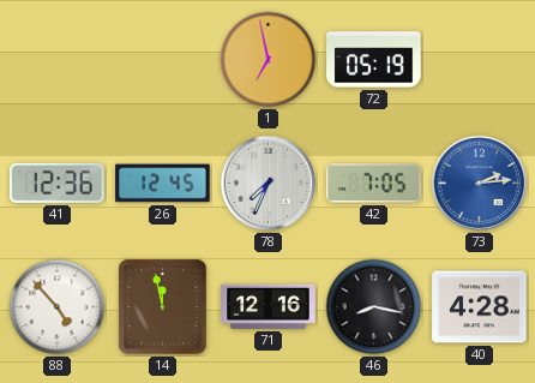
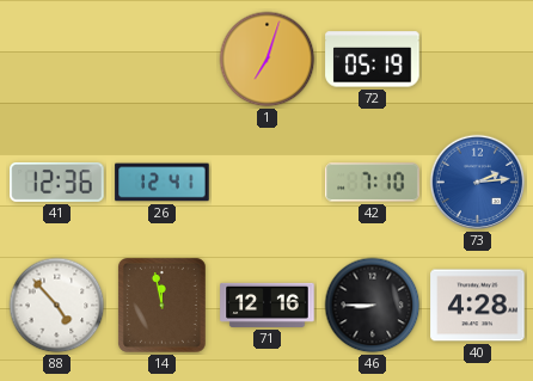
1: 6:58 -> 7:03
26: 12:45 -> 12:41
78: 7:34 -> none
42: 7:05 -> 7:10
46: 8:17 -> 8:45
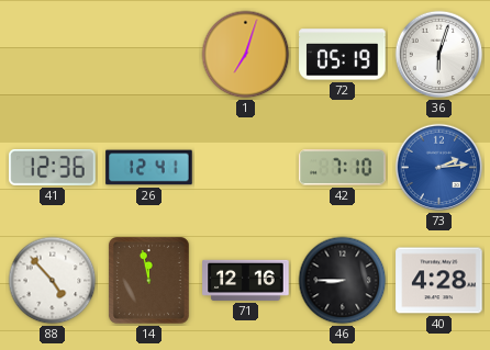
36: none -> 6:03
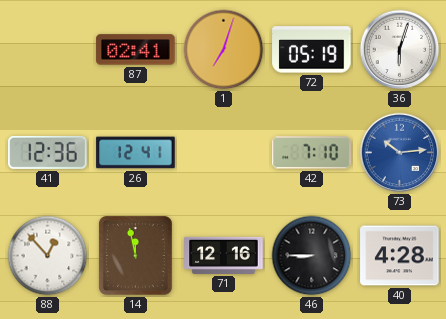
87: none -> 02:41
73: 2:14 -> 10:14
88: 4:53 -> 12:53
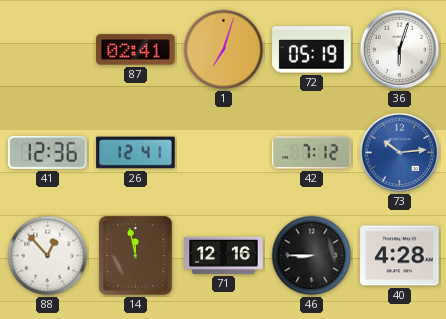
42: 7:10 -> 7:12
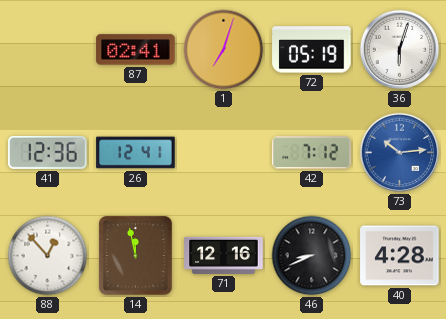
46: 8:45 -> 8:41
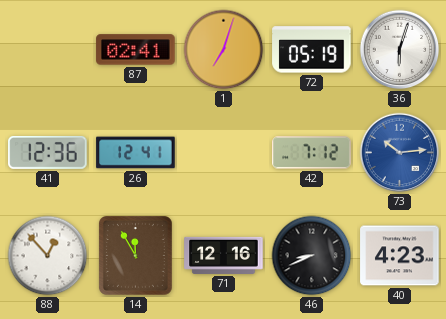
14: 11:58 -> 11:55
40: 4:28 -> 4:23
